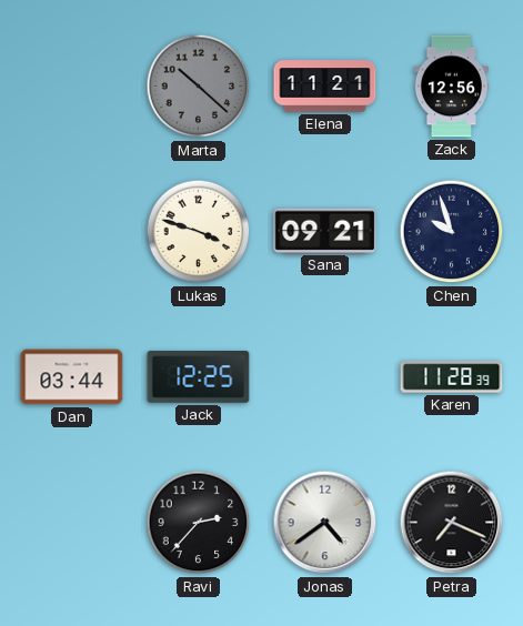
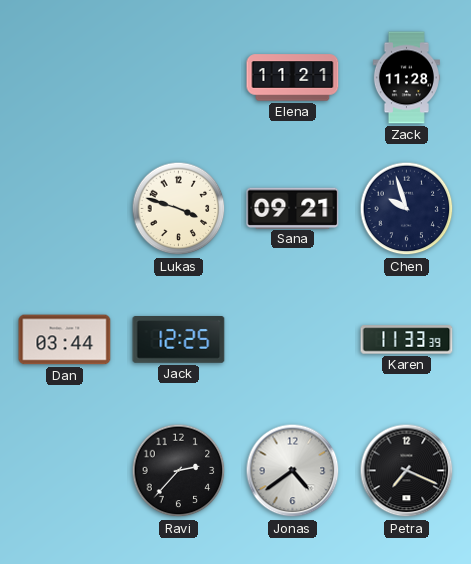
Marta: 10:22 -> none
Zack: 12:56 -> 11:28
Karen: 11:28 -> 11:33
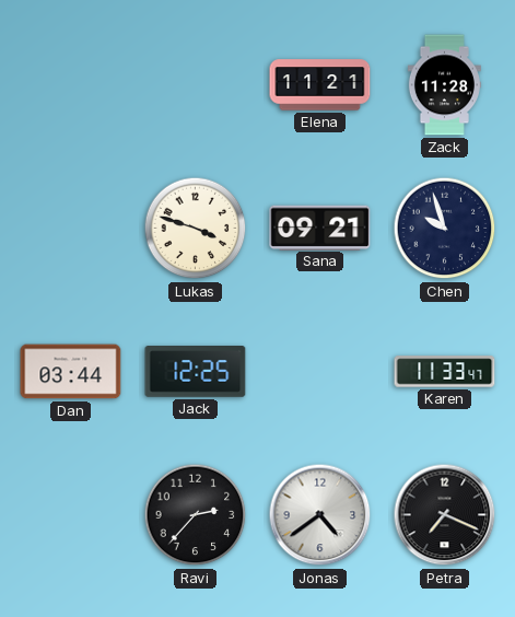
Karen: 11:33:39 -> 11:33:47
